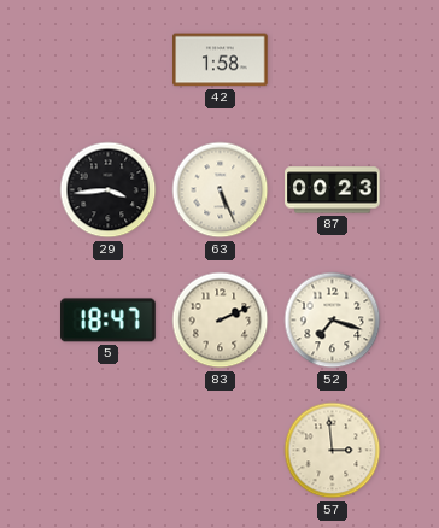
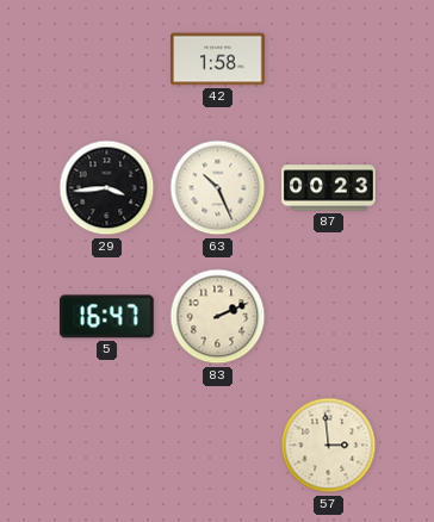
63: 5:26 -> 10:26
5: 18:47 -> 16:47
52: 7:18 -> none
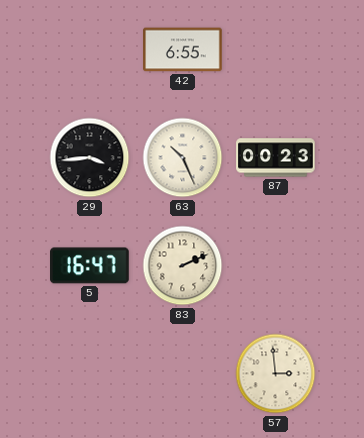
42: 1:58 -> 6:55
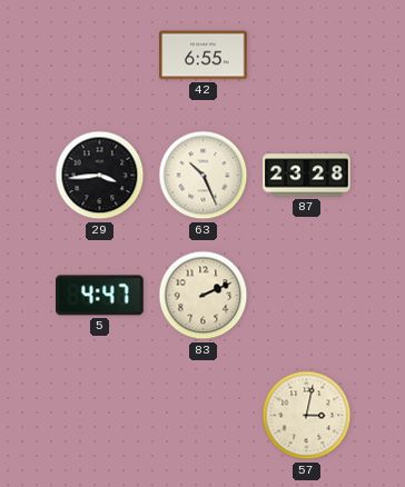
87: 00:23 -> 23:28
5: 16:47 -> 4:47
57: 2:59 -> 3:02
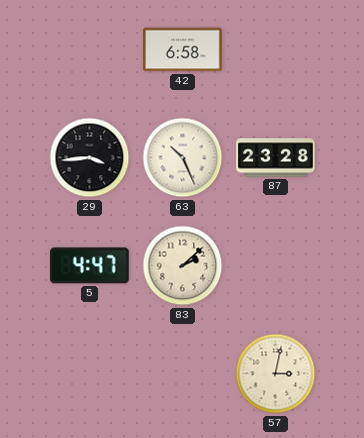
42: 6:55 -> 6:58
83: 2:11 -> 2:08
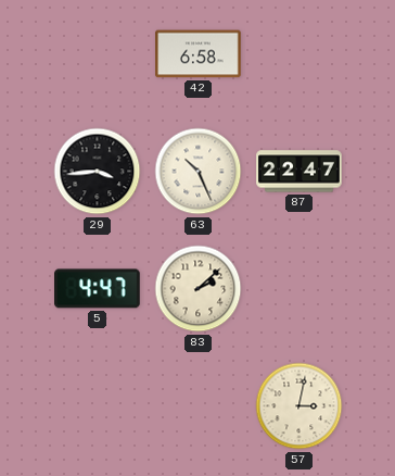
87: 23:28 -> 22:47
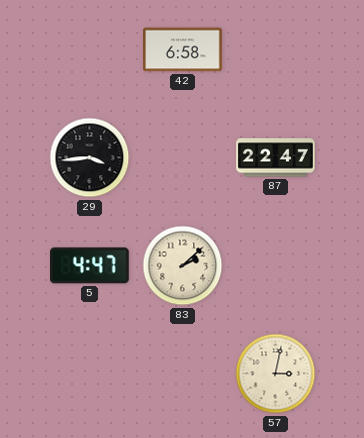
63: 10:26 -> none
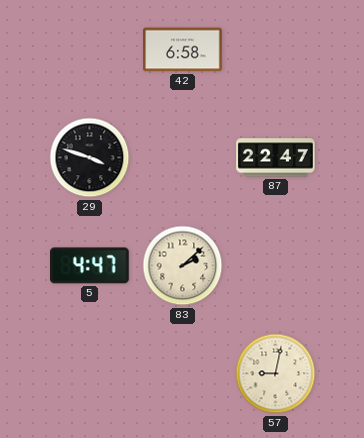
29: 3:44 -> 3:48
57: 3:02 -> 9:02
